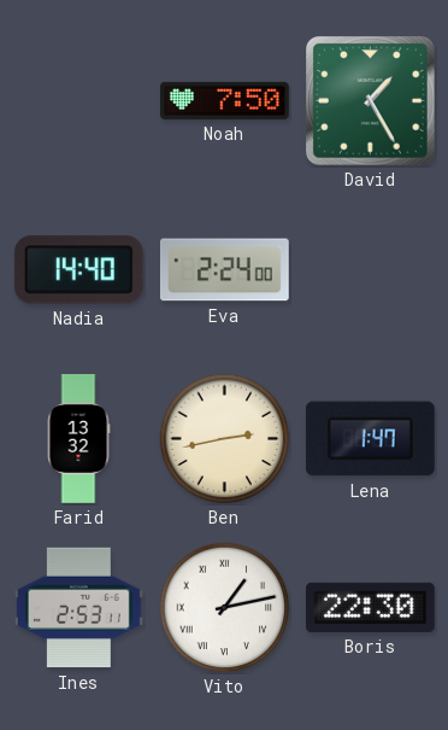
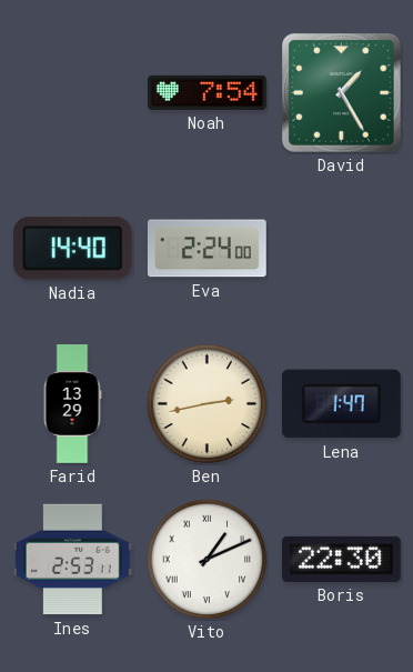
Noah: 7:50 -> 7:54
Farid: 13:32 -> 13:29
Vito: 1:13 -> 1:11
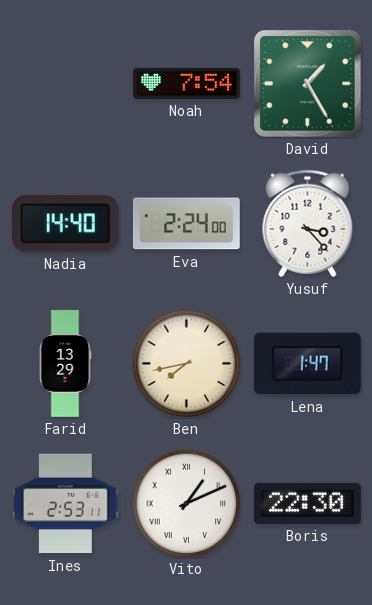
Yusuf: none -> 3:23
Ben: 2:43 -> 7:43
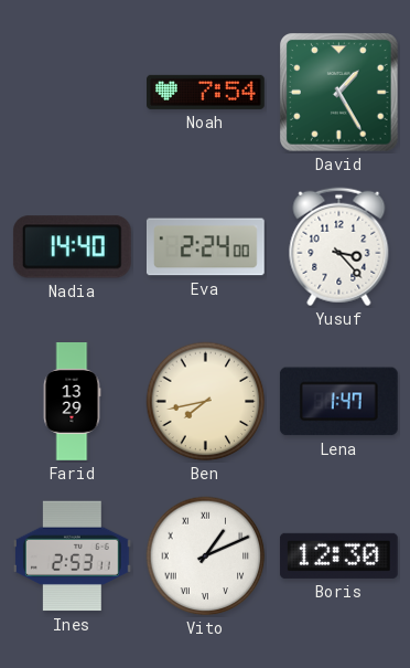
Boris: 22:30 -> 12:30
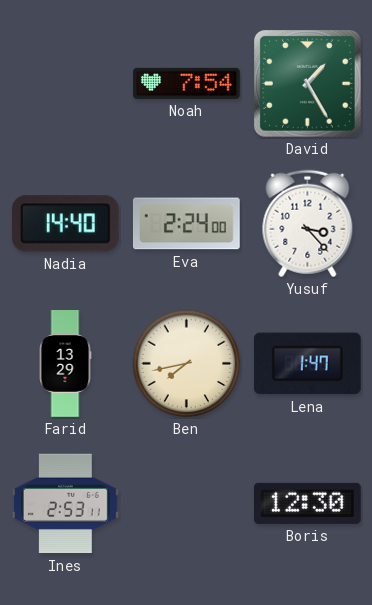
Vito: 1:11 -> none
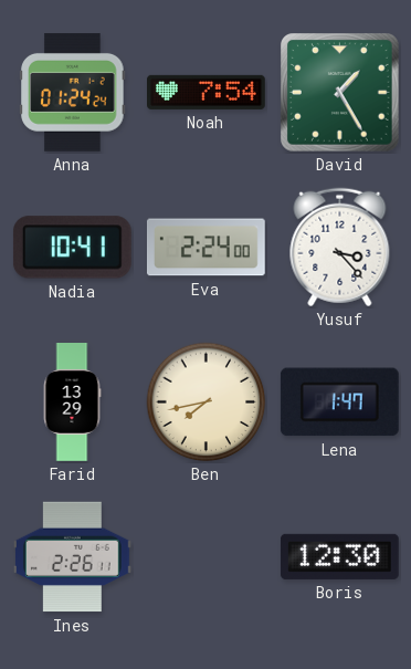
Anna: none -> 01:24
Nadia: 14:40 -> 10:41
Ines: 2:53 -> 2:26
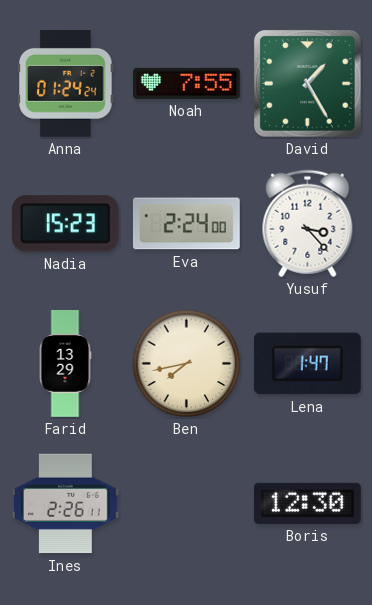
Noah: 7:54 -> 7:55
Nadia: 10:41 -> 15:23
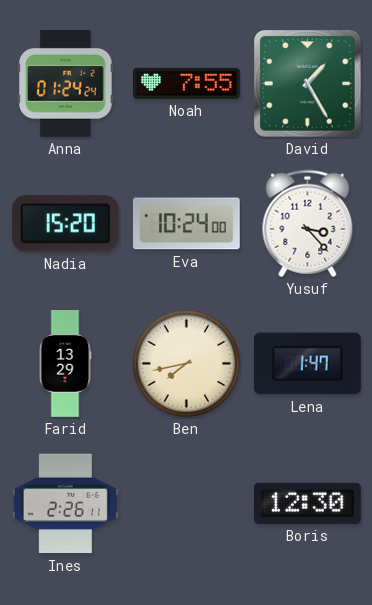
Nadia: 15:23 -> 15:20
Eva: 2:24 -> 10:24
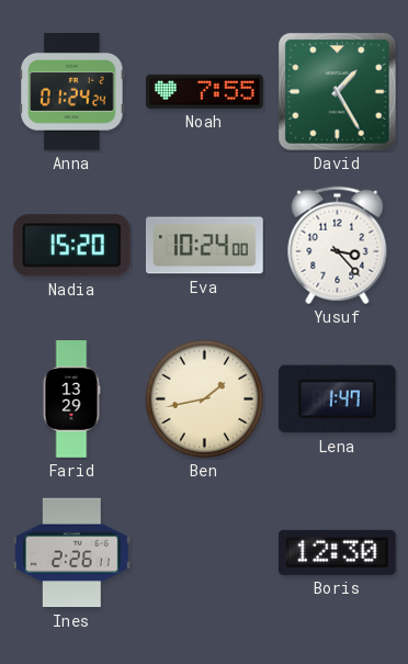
Ben: 7:43 -> 1:43
